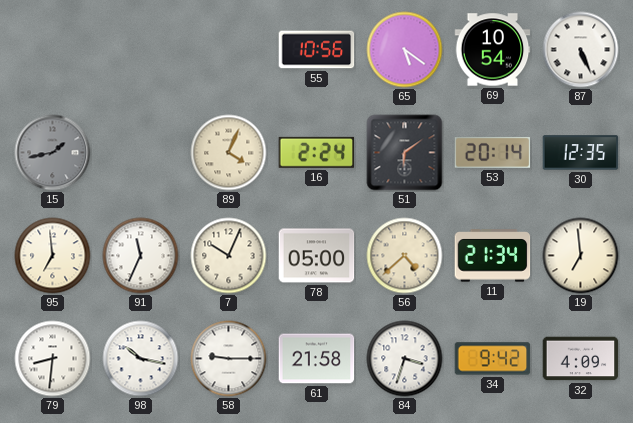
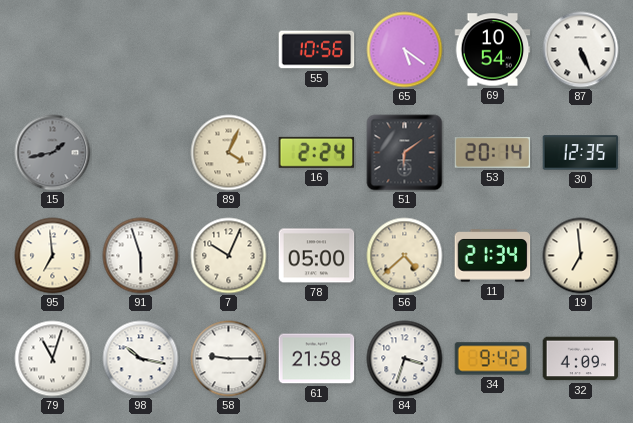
91: 11:34 -> 5:57
79: 8:31 -> 11:03
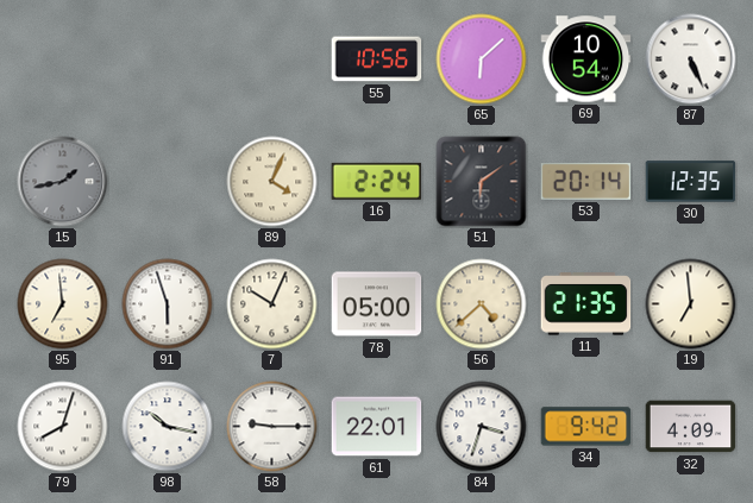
65: 5:21 -> 6:08
11: 21:34 -> 21:35
79: 11:03 -> 8:03
61: 21:58 -> 22:01
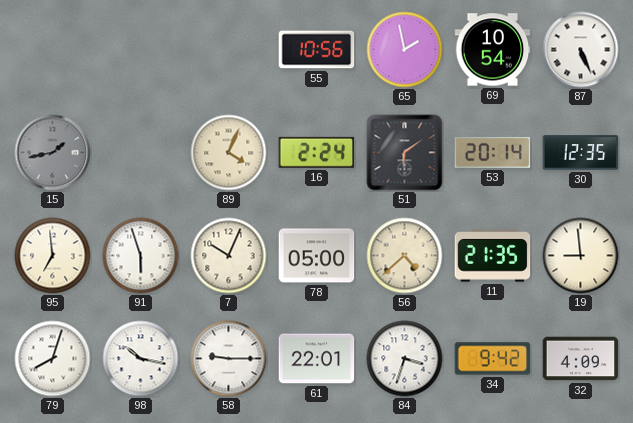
65: 6:08 -> 1:58
19: 6:59 -> 8:59
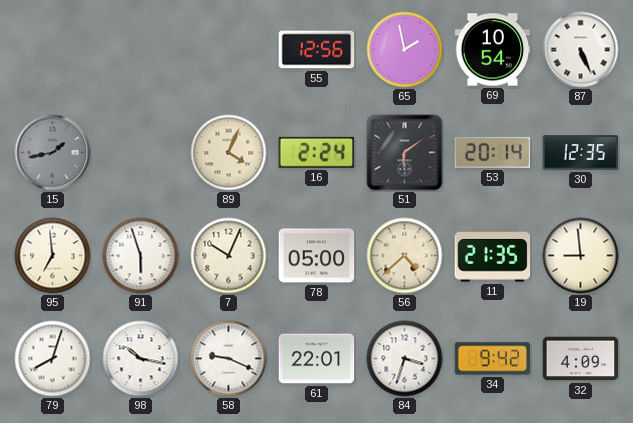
55: 10:56 -> 12:56
58: 9:15 -> 9:19
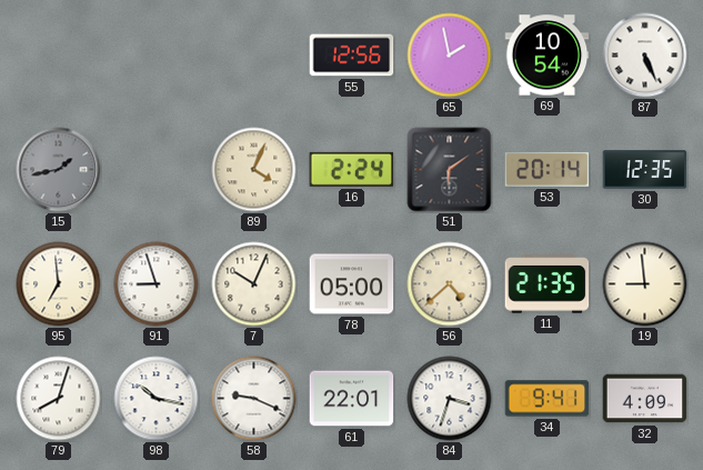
91: 5:57 -> 8:57
34: 9:42 -> 9:41
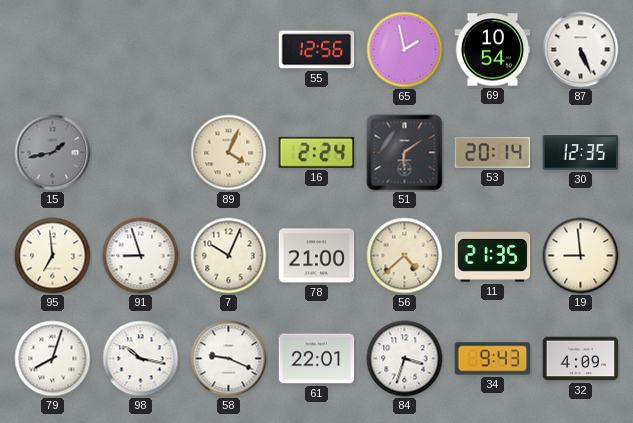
78: 05:00 -> 21:00
34: 9:41 -> 9:43
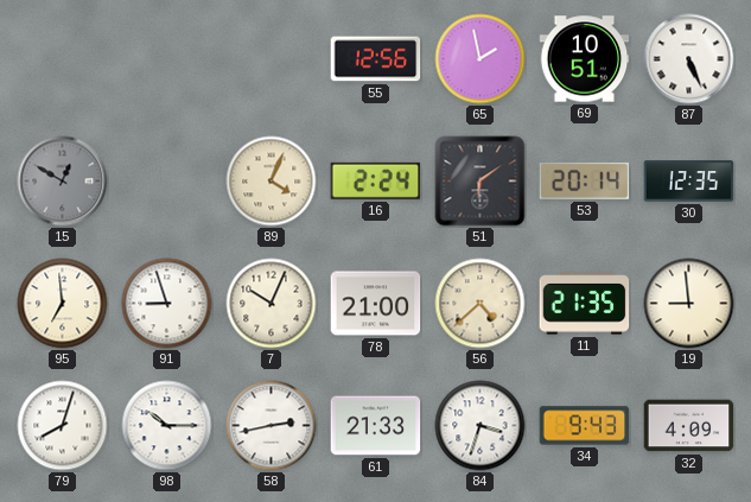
69: 10:54 -> 10:51
15: 1:43 -> 12:50
98: 10:17 -> 10:15
58: 9:19 -> 2:43
61: 22:01 -> 21:33
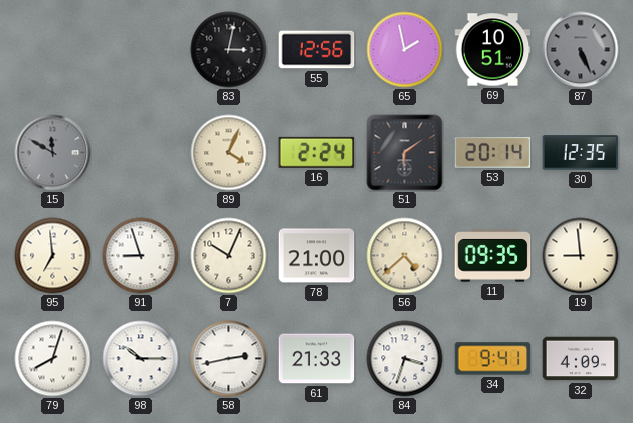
83: none -> 3:02
87 dial: white -> grey
15: 12:50 -> 11:50
11: 21:35 -> 09:35
34: 9:43 -> 9:41
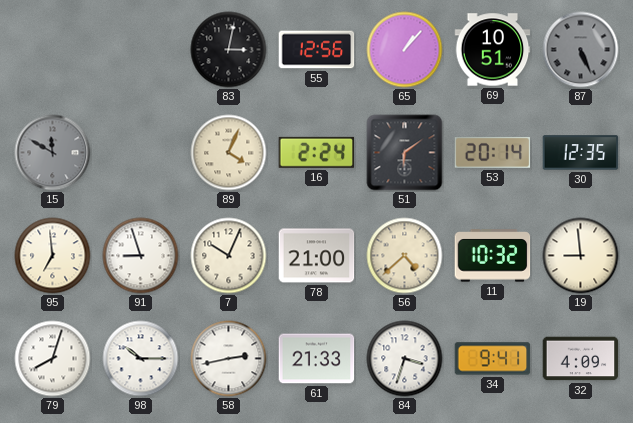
65: 1:58 -> 1:07
11: 09:35 -> 10:32
